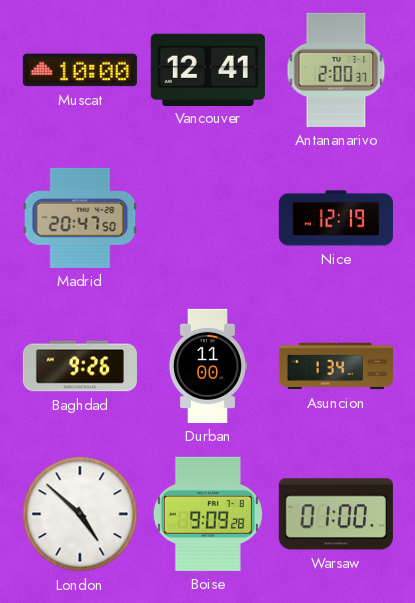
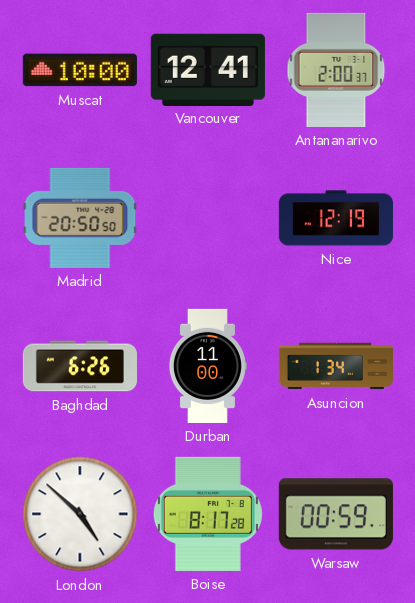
Madrid: 20:47 -> 20:50
Baghdad: 9:26 -> 6:26
Boise: 9:09 -> 8:17
Warsaw: 01:00 -> 00:59
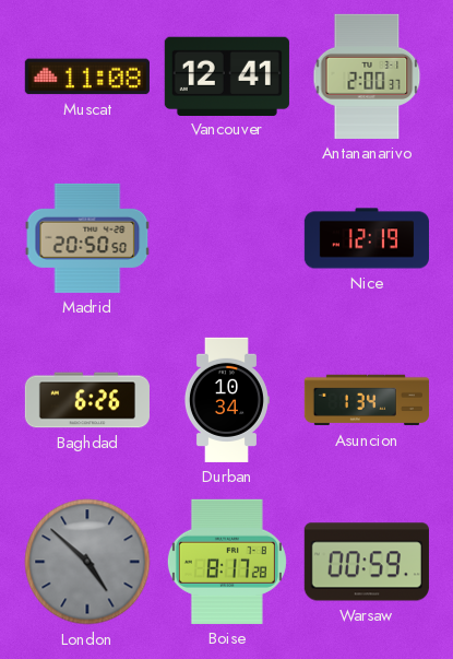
Muscat: 10:00 -> 11:08
Durban: 11:00 -> 10:34
London dial: white -> grey
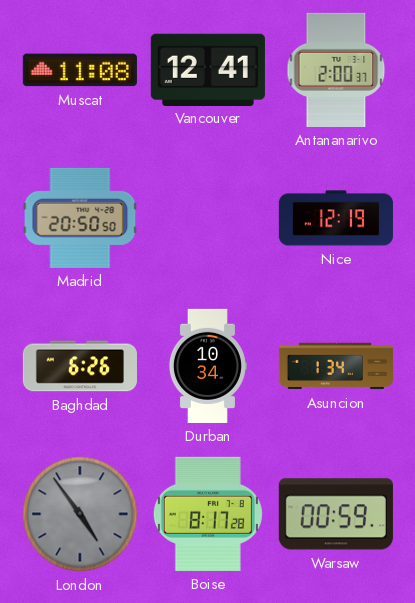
London: 4:52 -> 4:54
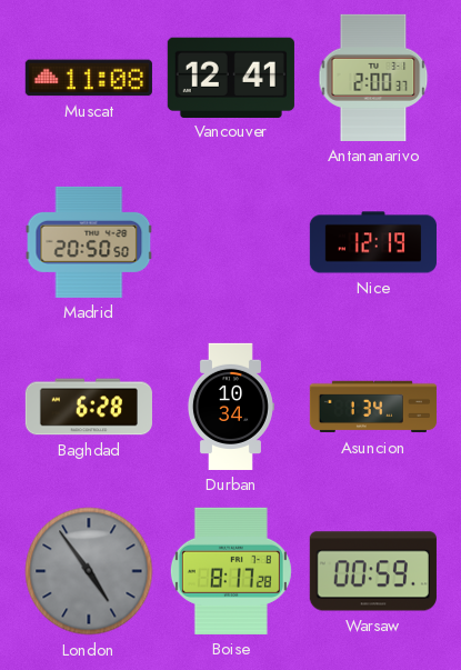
Baghdad: 6:26 -> 6:28
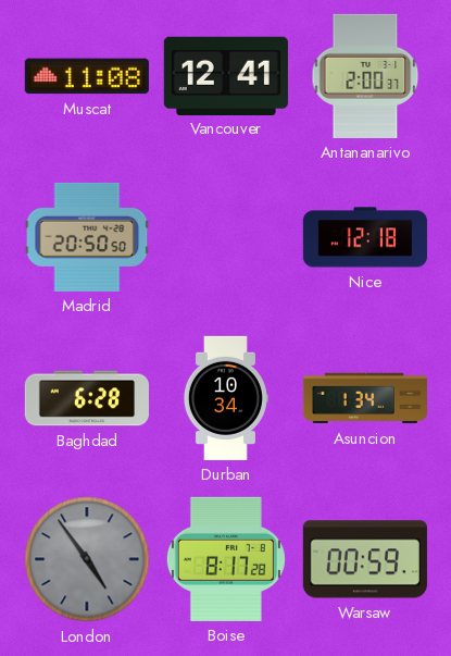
Nice: 12:19 -> 12:18
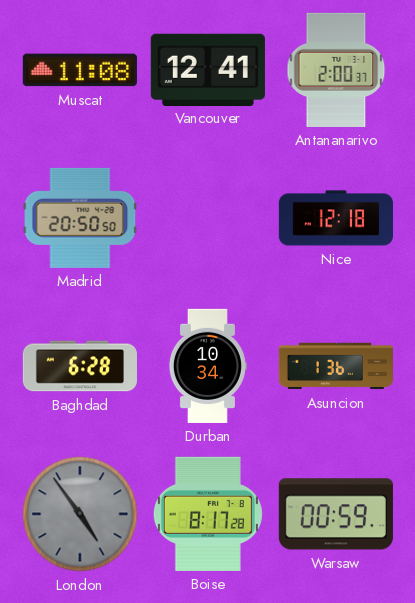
Asuncion: 1:34 -> 1:36
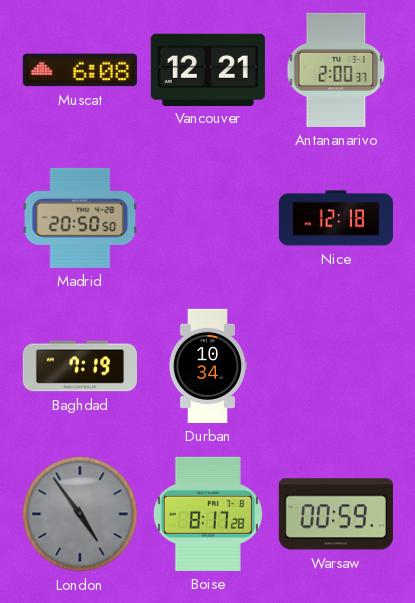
Muscat: 11:08 -> 6:08
Vancouver: 12:41 -> 12:21
Baghdad: 6:28 -> 7:19
Asuncion: 1:36 -> none
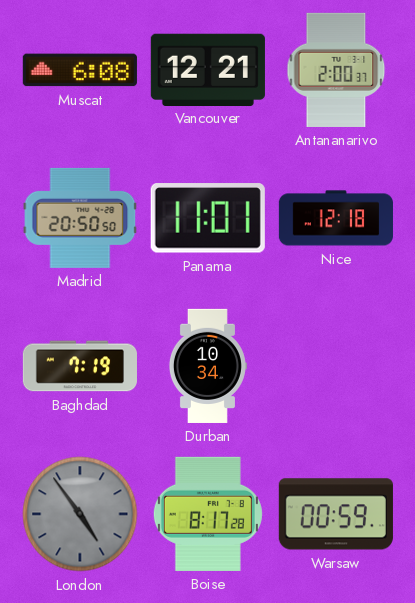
Panama: none -> 11:01
